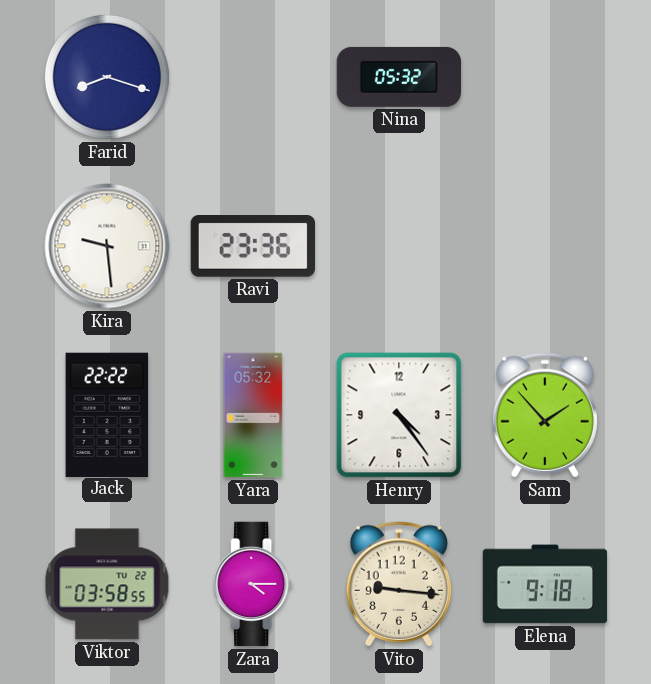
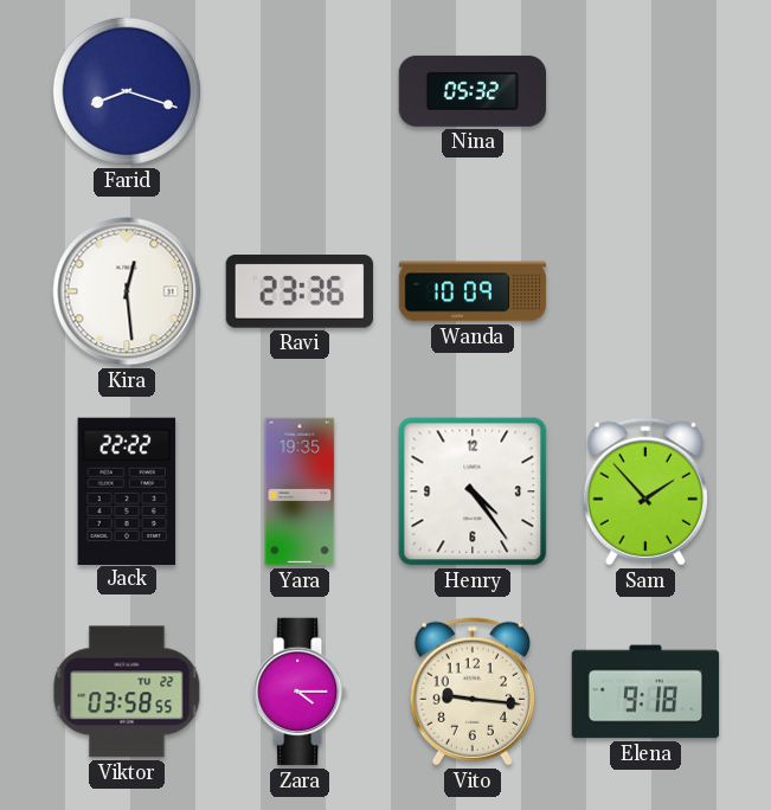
Kira: 9:29 -> 12:29
Wanda: none -> 10:09
Yara: 05:32 -> 19:35
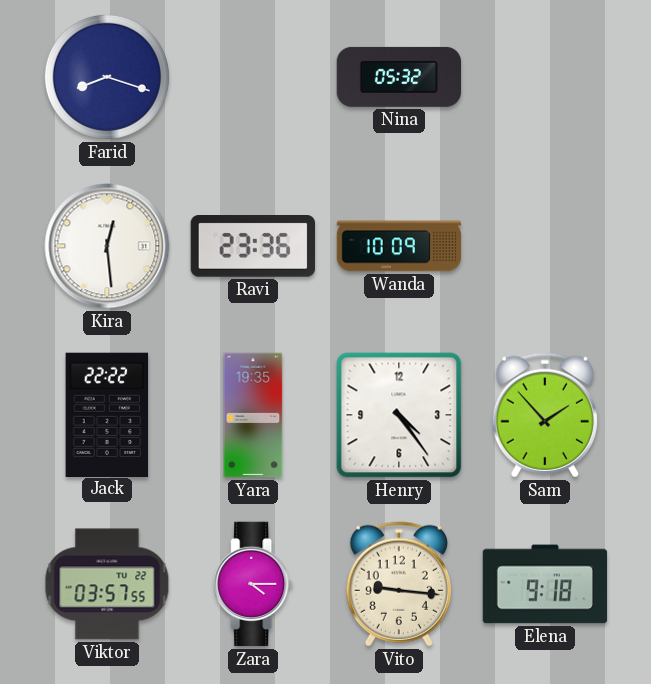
Viktor: 03:58 -> 03:57
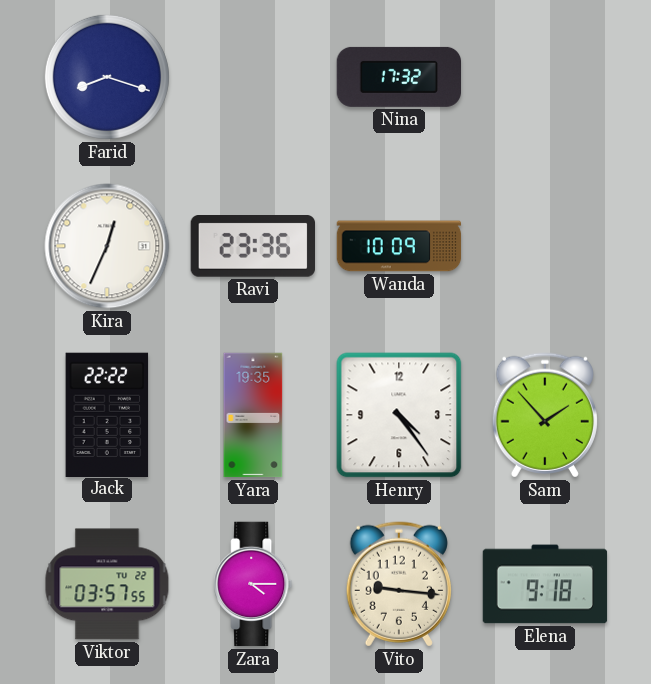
Nina: 05:32 -> 17:32
Kira: 12:29 -> 12:34
